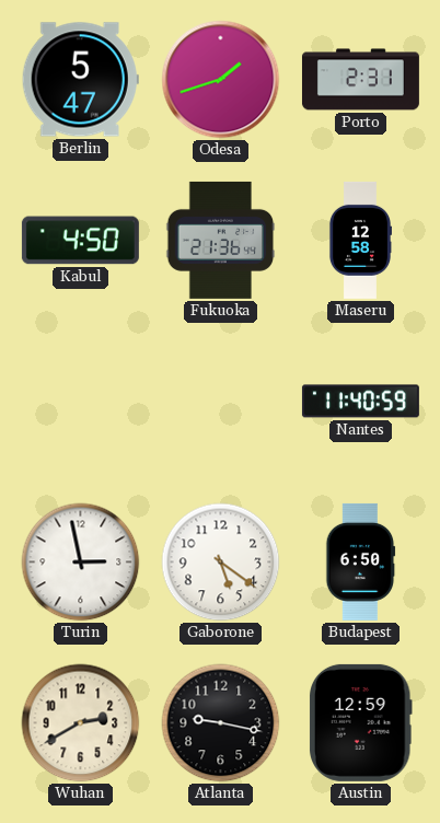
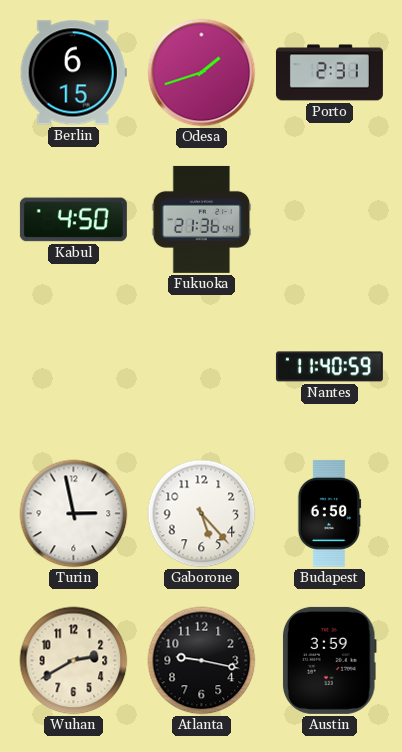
Berlin: 5:47 -> 6:15
Maseru: 12:58 -> none
Gaborone: 5:21 -> 5:23
Austin: 12:59 -> 3:59
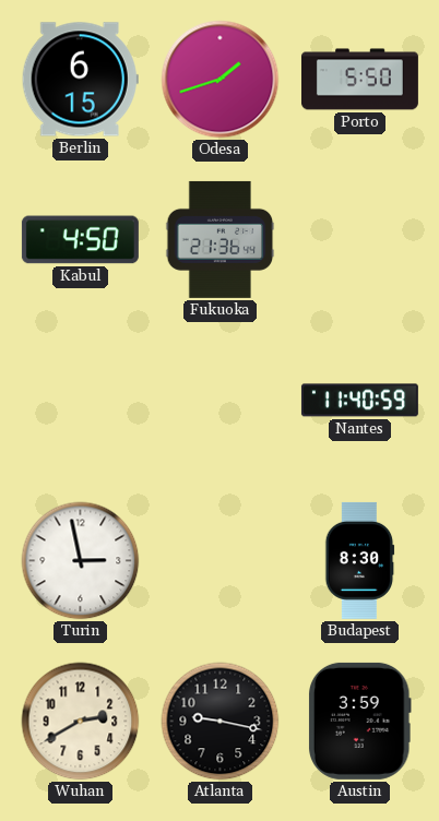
Porto: 2:31 -> 5:50
Gaborone: 5:23 -> none
Budapest: 6:50 -> 8:30
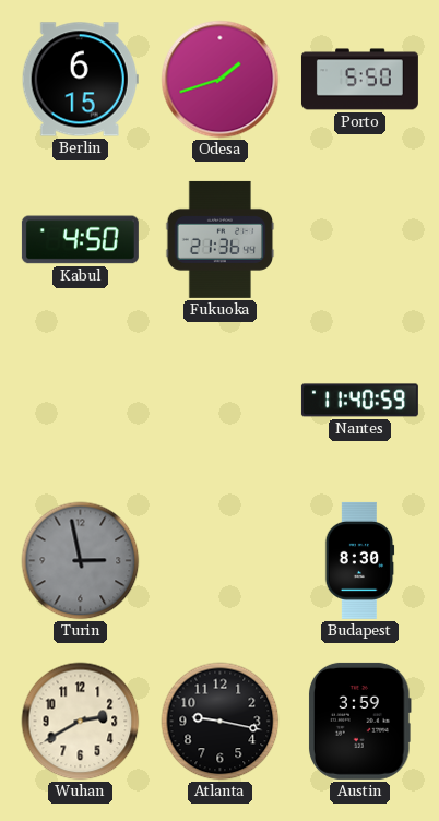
Turin dial: white -> grey
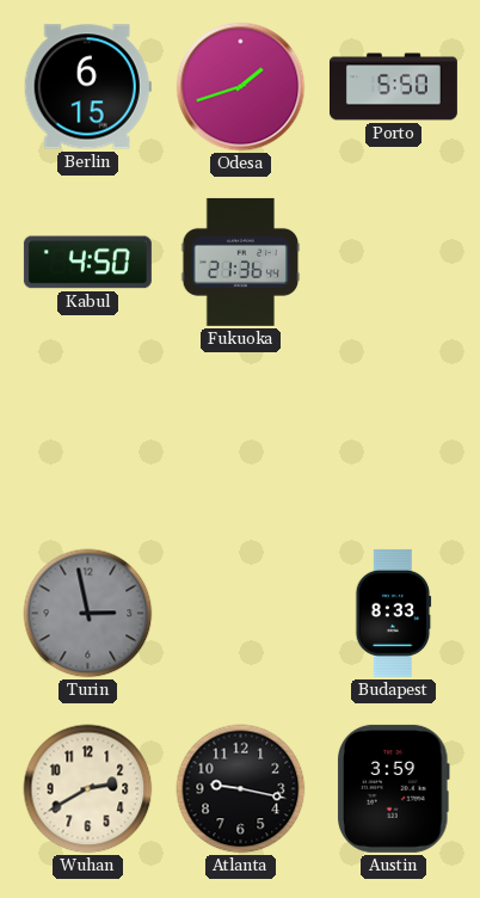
Nantes: 11:40 -> none
Budapest: 8:30 -> 8:33
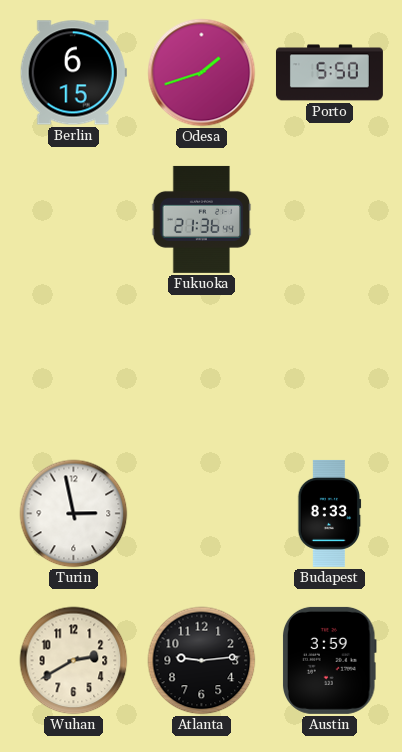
Kabul: 4:50 -> none
Turin dial: grey -> white
Atlanta: 9:17 -> 9:14
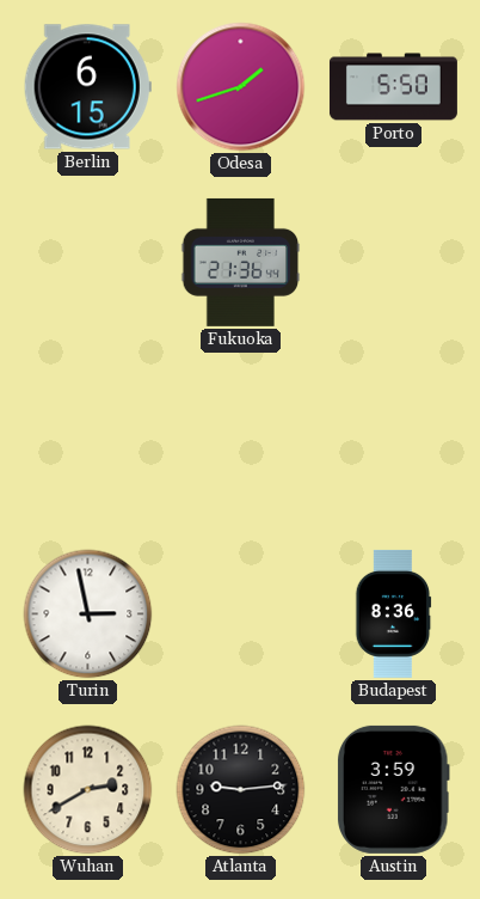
Budapest: 8:33 -> 8:36
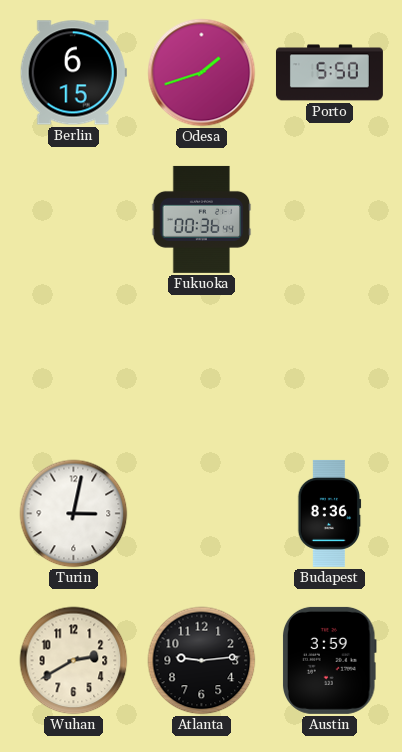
Fukuoka: 21:36 -> 00:36
Turin: 2:58 -> 3:02
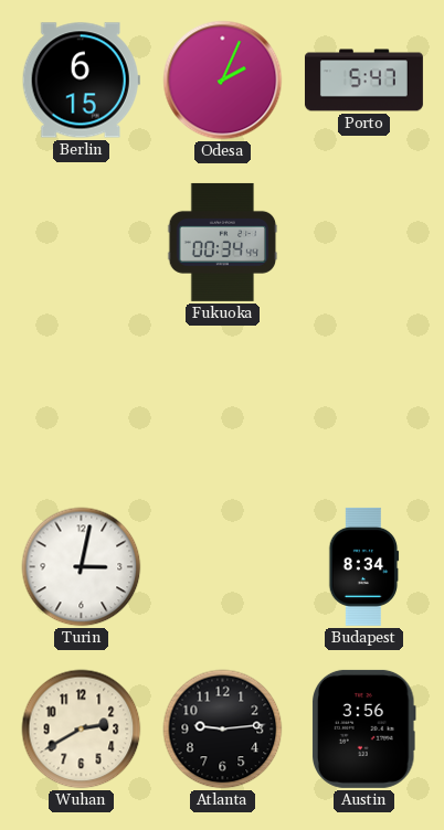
Odesa: 1:42 -> 2:04
Porto: 5:50 -> 5:47
Fukuoka: 00:36 -> 00:34
Budapest: 8:36 -> 8:34
Austin: 3:59 -> 3:56
